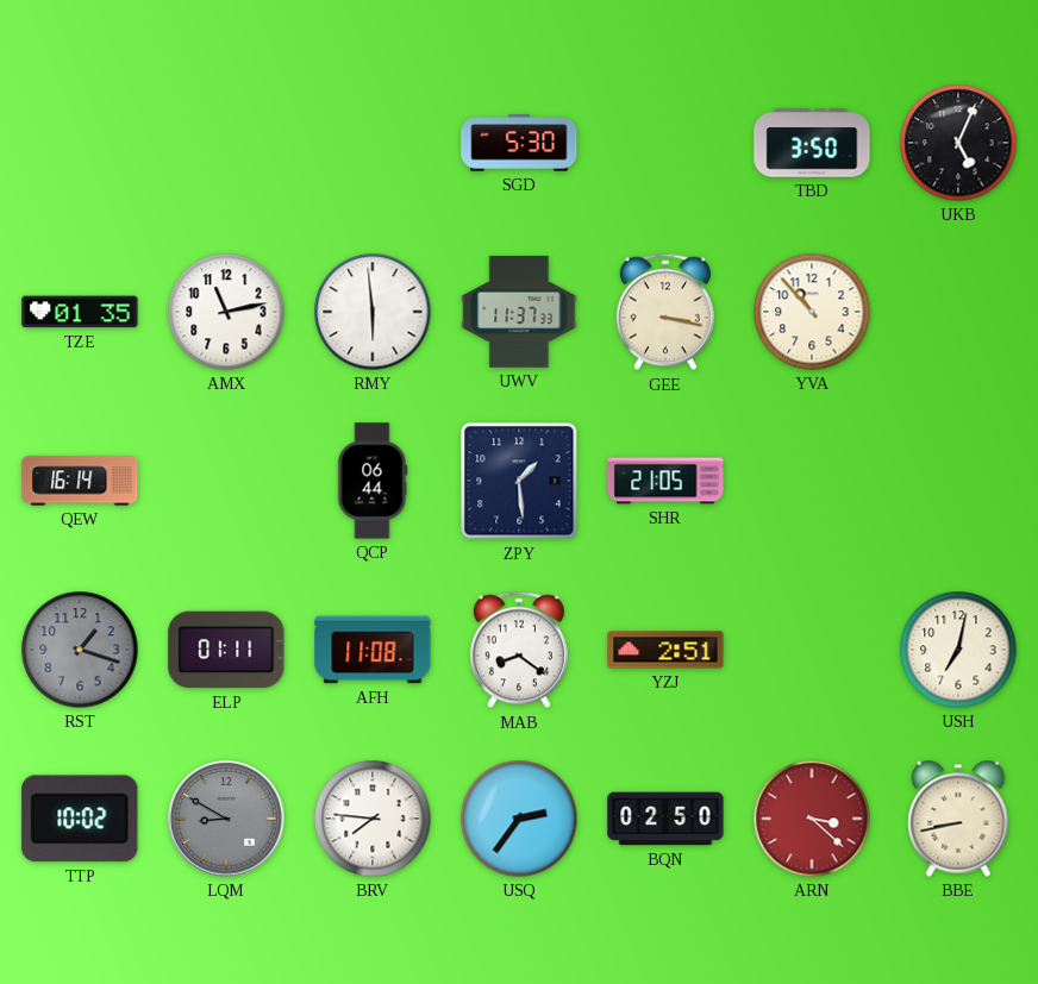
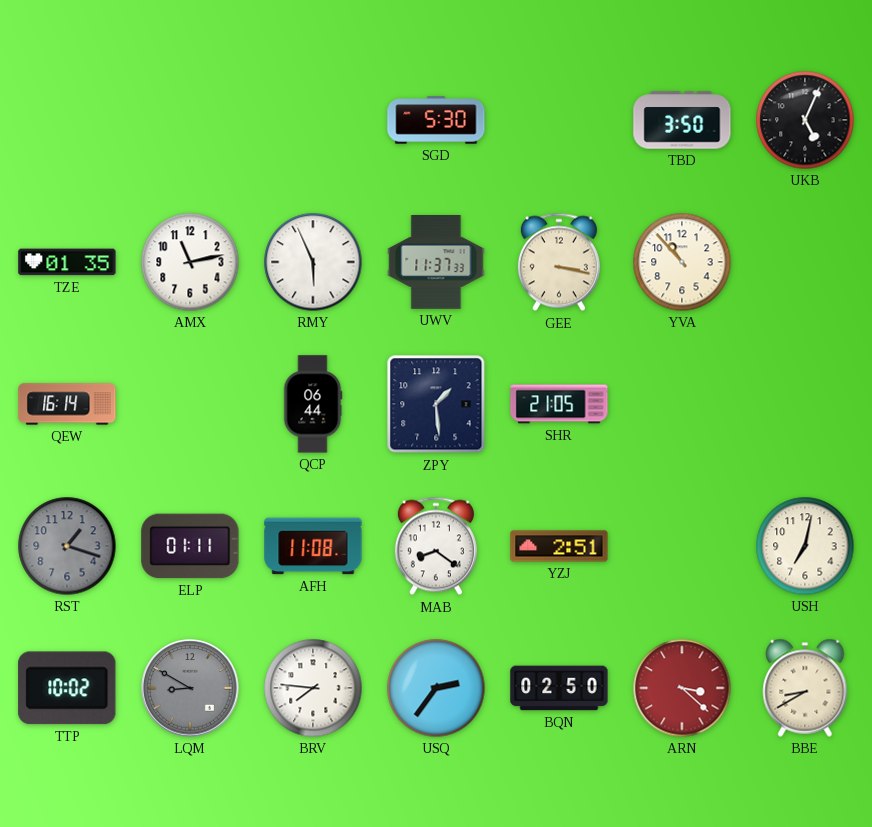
RMY: 5:59 -> 5:56
BBE: 8:43 -> 8:40
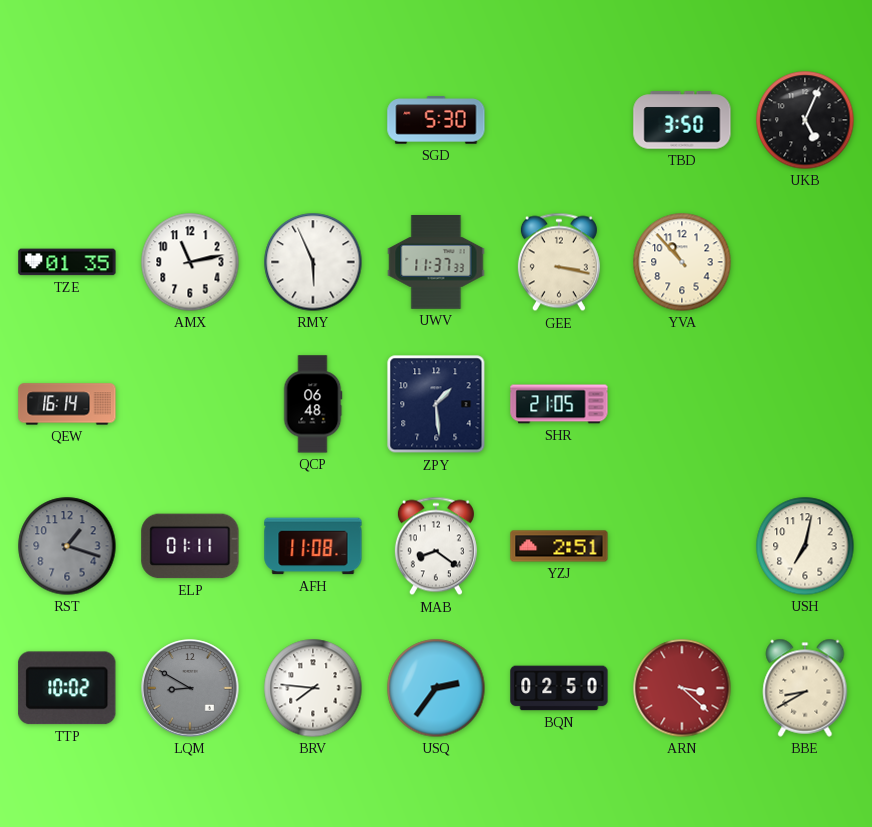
QCP: 06:44 -> 06:48
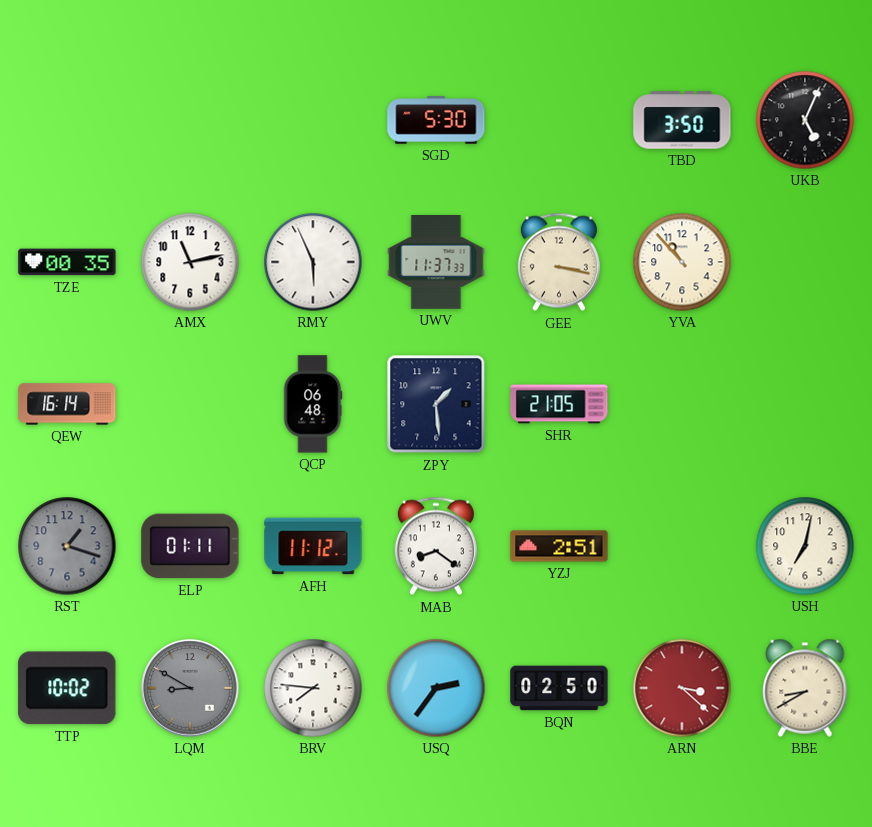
TZE: 01:35 -> 00:35
AFH: 11:08 -> 11:12
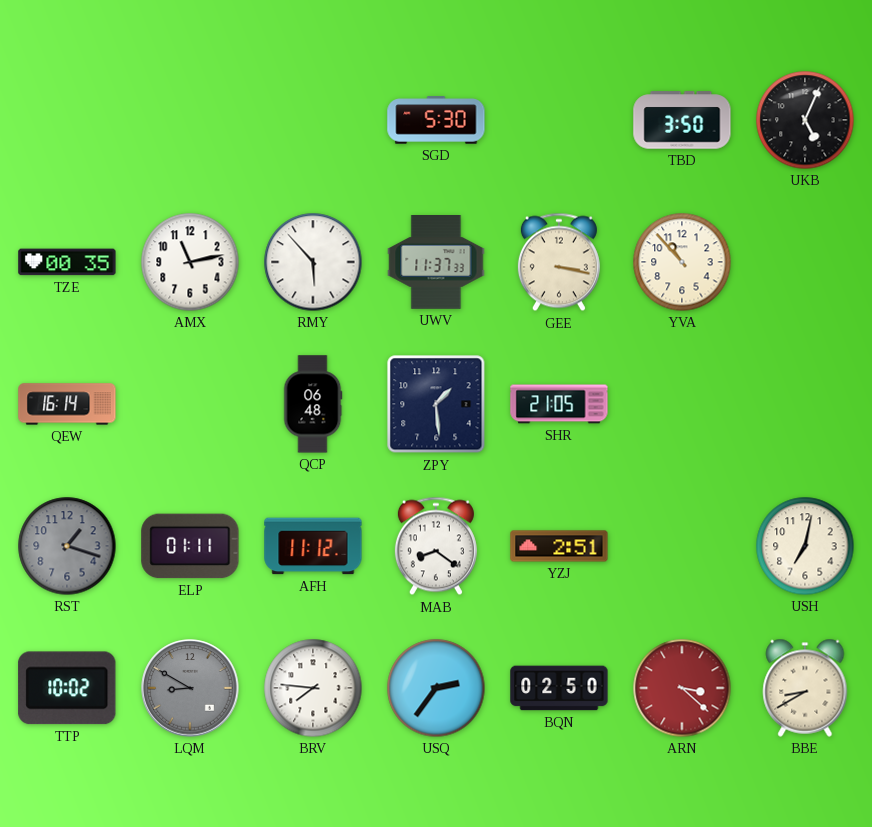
RMY: 5:56 -> 5:53
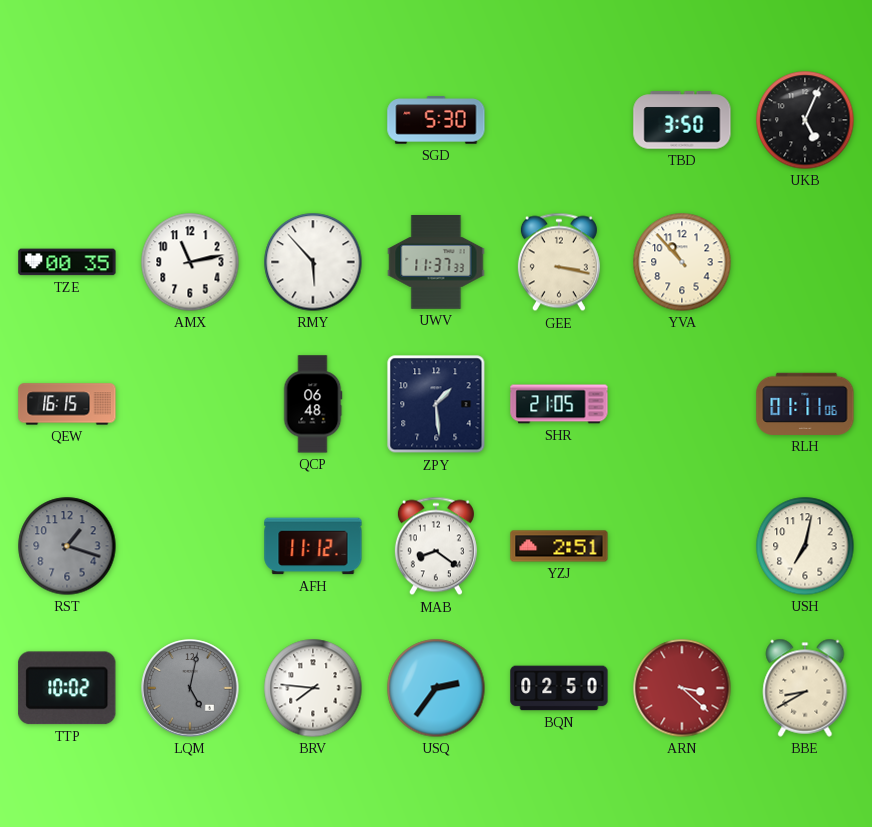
QEW: 16:14 -> 16:15
RLH: none -> 01:11
ELP: 01:11 -> none
LQM: 8:50 -> 5:02
